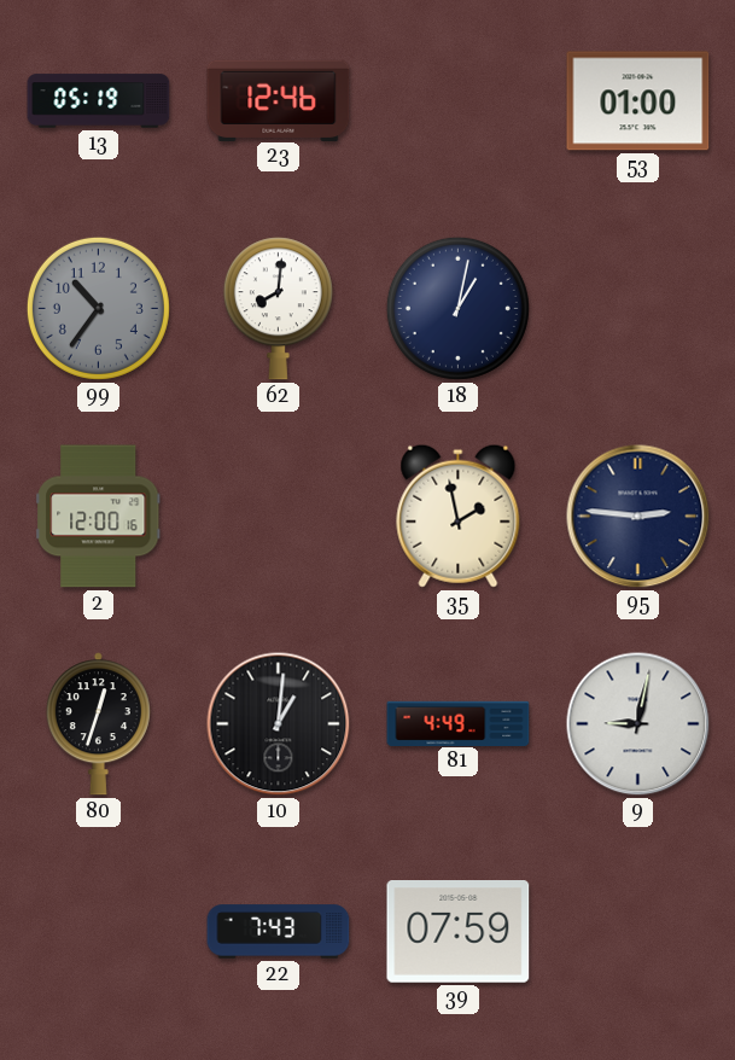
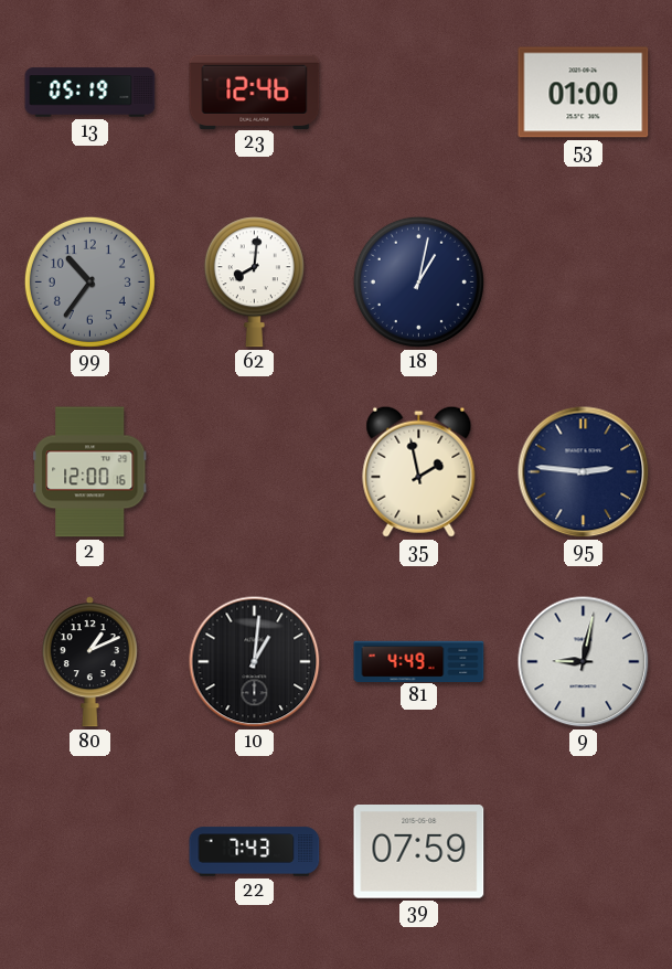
80: 12:33 -> 1:11
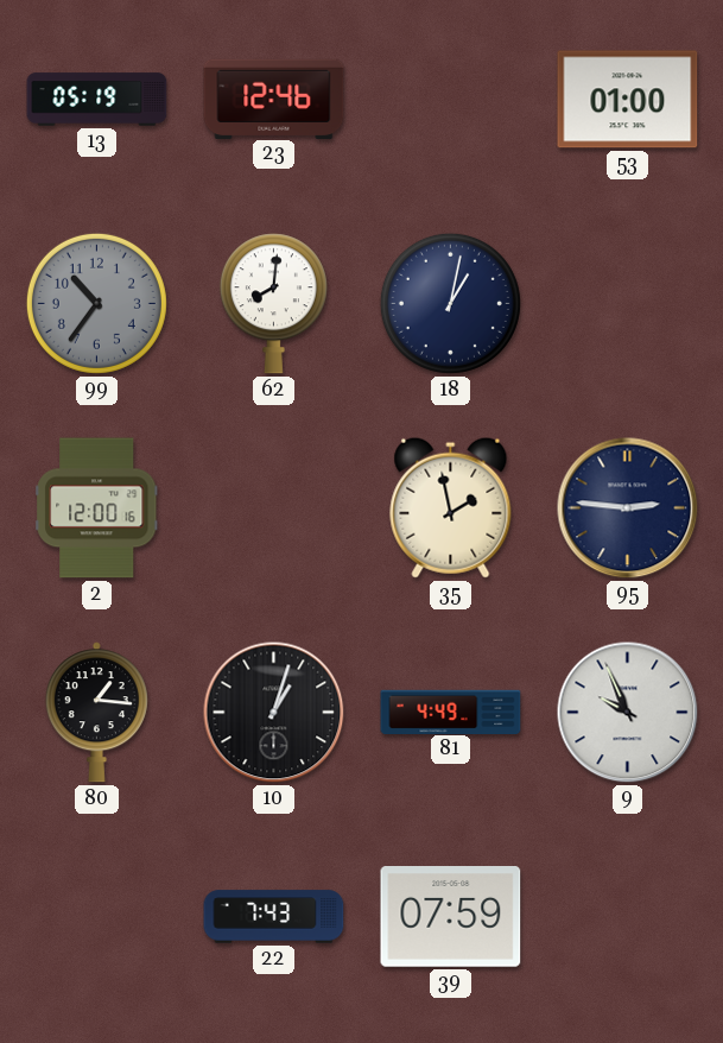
80: 1:11 -> 1:16
10: 1:01 -> 1:03
9: 9:02 -> 9:56
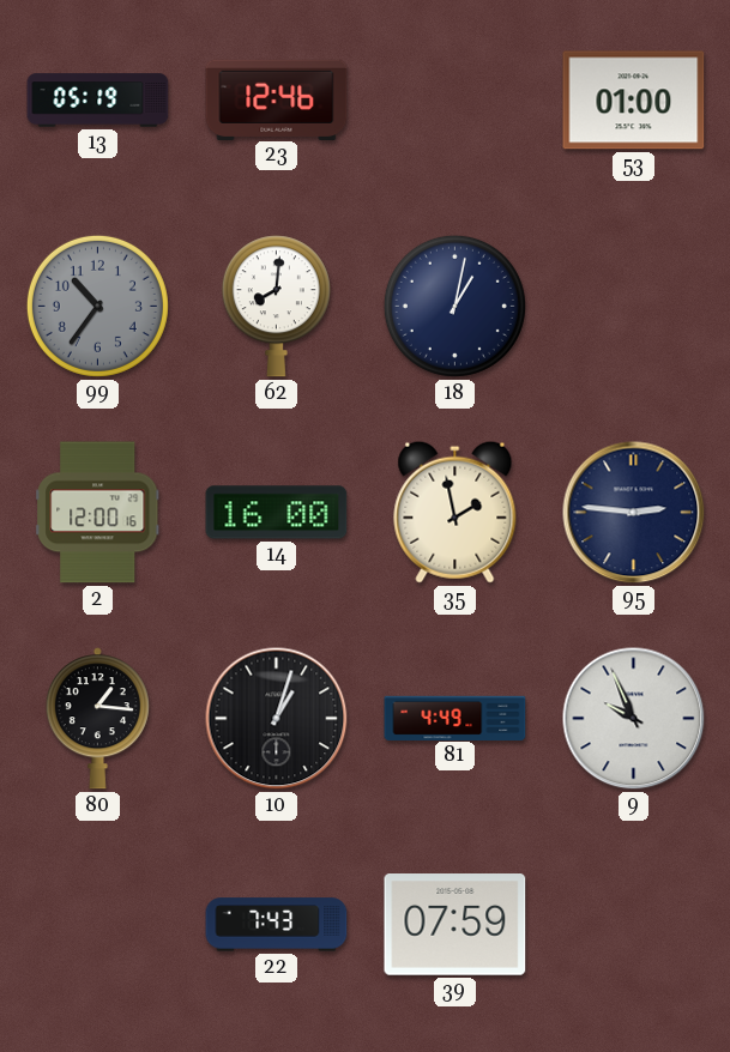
14: none -> 16:00
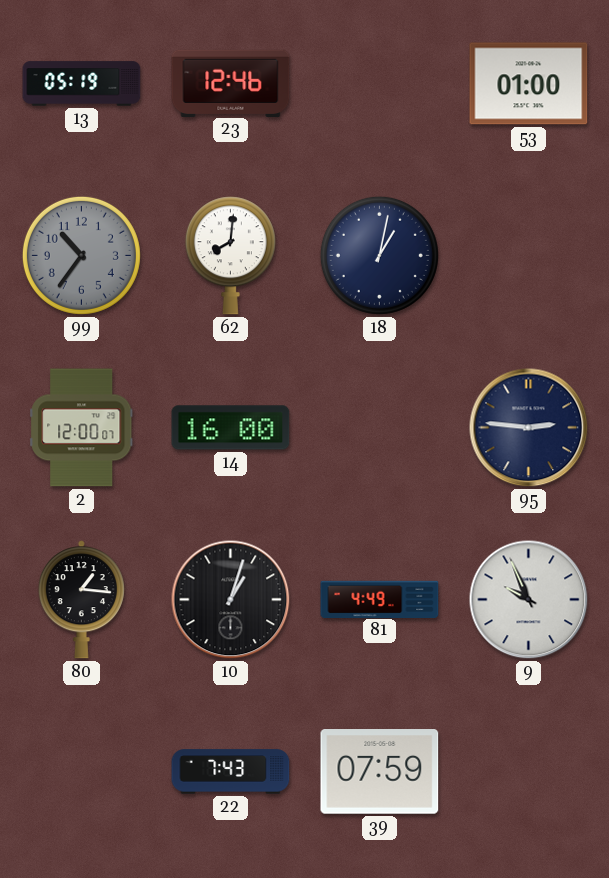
2: 12:00:16 -> 12:00:07
35: 1:58 -> none
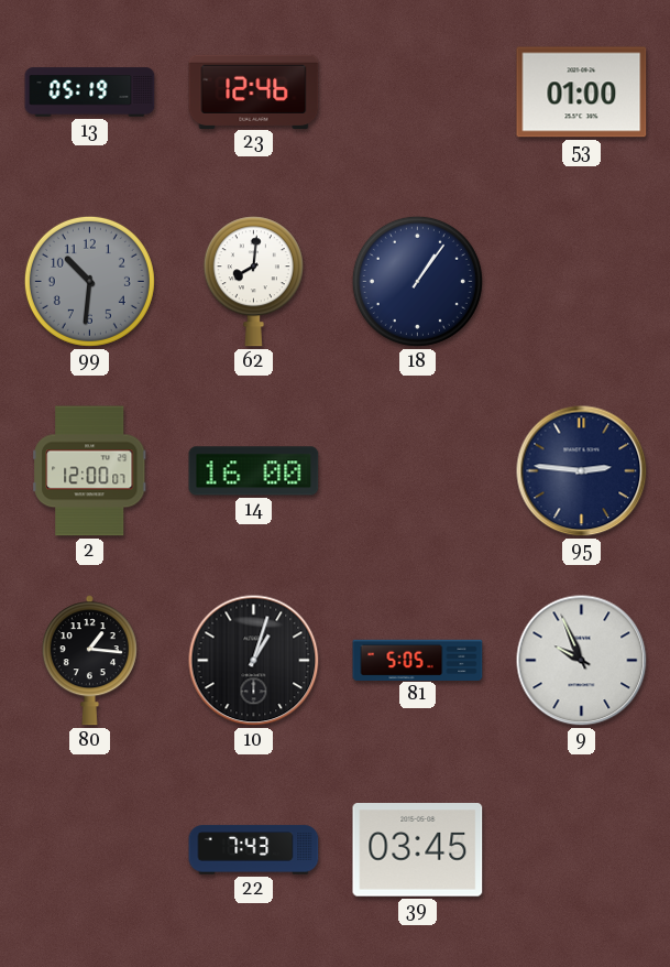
99: 10:36 -> 10:31
18: 1:02 -> 1:06
81: 4:49 -> 5:05
39: 07:59 -> 03:45
